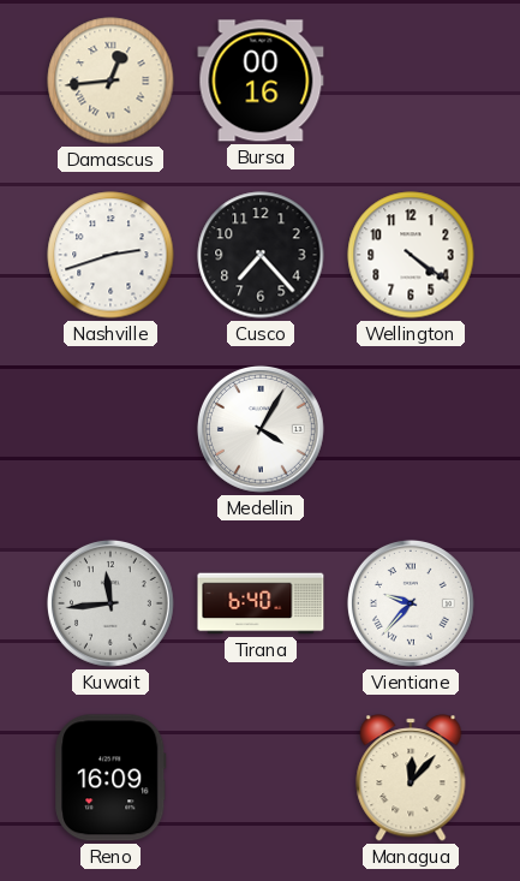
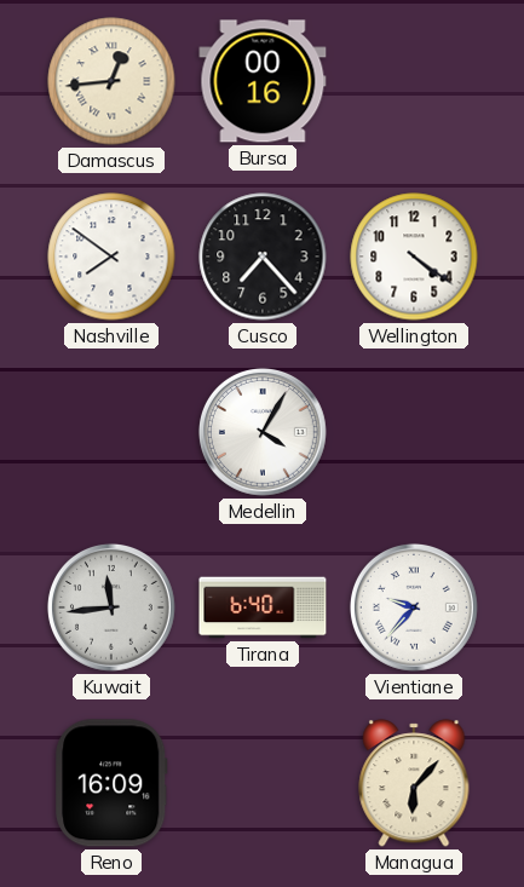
Nashville: 2:42 -> 7:51
Managua: 12:07 -> 6:07
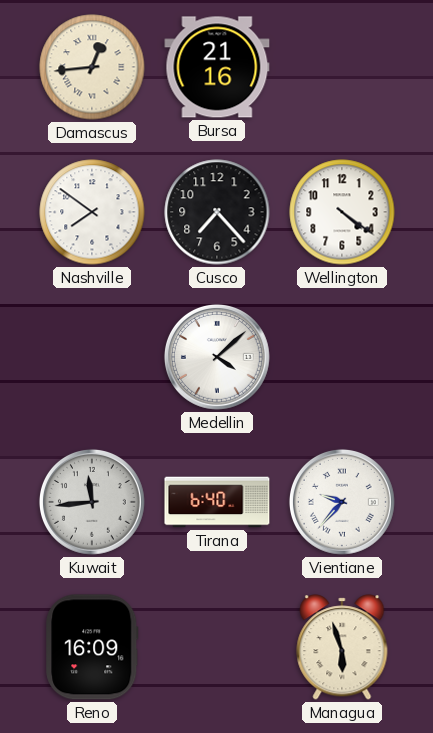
Bursa: 00:16 -> 21:16
Medellin: 4:05 -> 4:08
Managua: 6:07 -> 5:57
